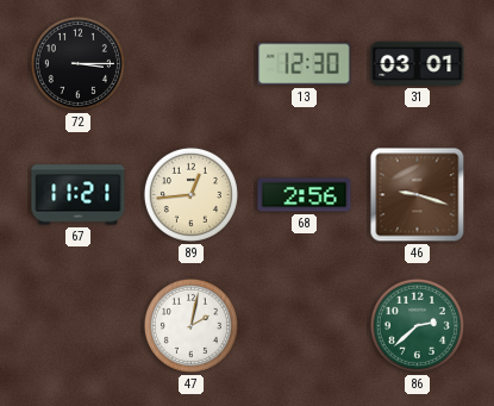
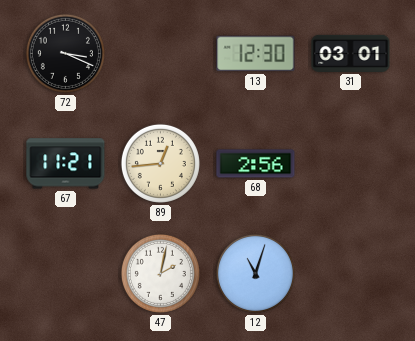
72: 3:15 -> 3:19
46: 9:18 -> none
12: none -> 11:03
86: 2:38 -> none
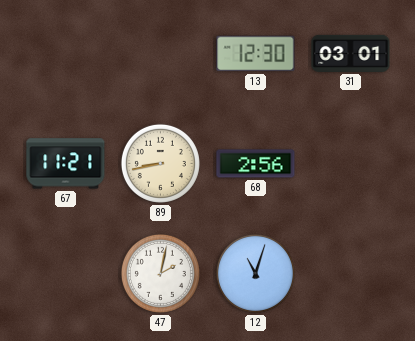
72: 3:19 -> none
89: 12:44 -> 8:43
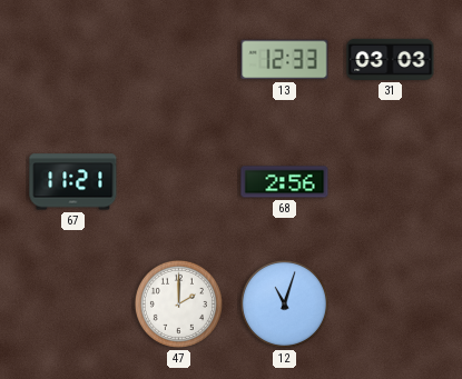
13: 12:30 -> 12:33
31: 03:01 -> 03:03
89: 8:43 -> none
47: 2:02 -> 2:00
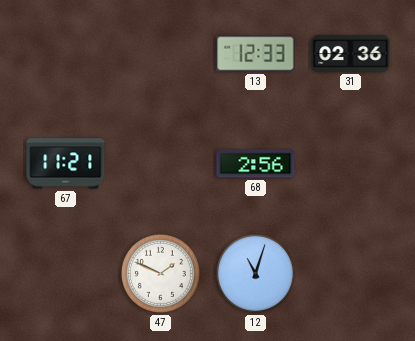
31: 03:03 -> 02:36
47: 2:00 -> 1:49
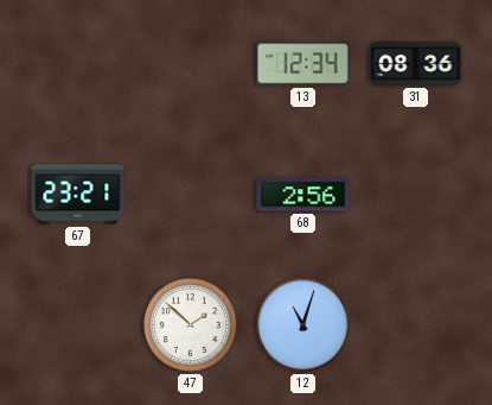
13: 12:33 -> 12:34
31: 02:36 -> 08:36
67: 11:21 -> 23:21
47: 1:49 -> 1:52
